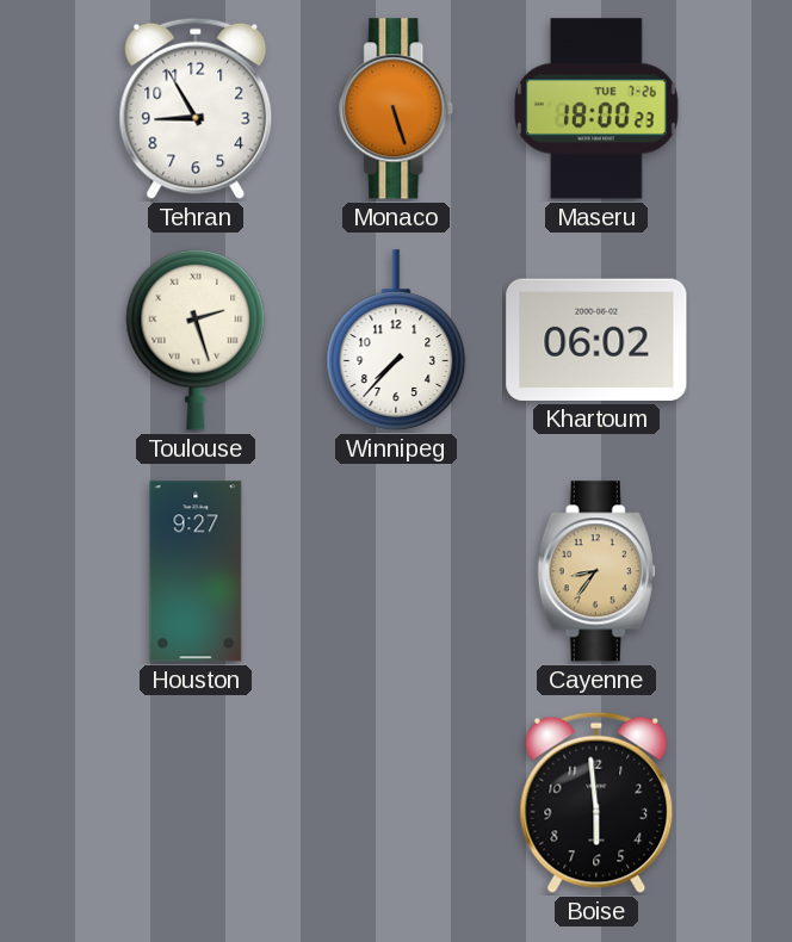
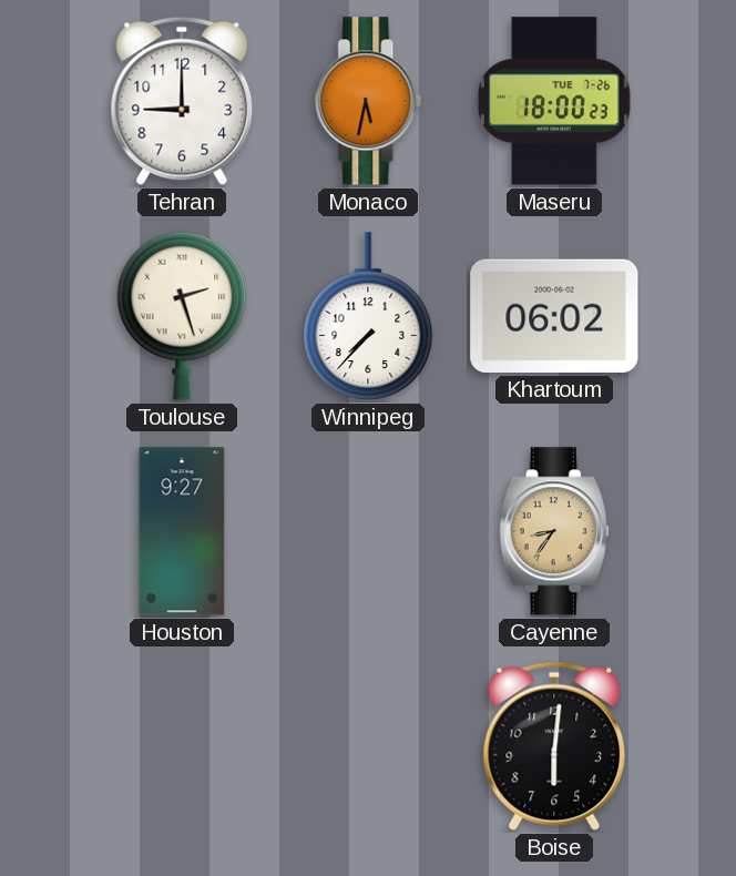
Tehran: 8:55 -> 9:00
Monaco: 5:27 -> 5:32
Boise: 5:59 -> 6:01
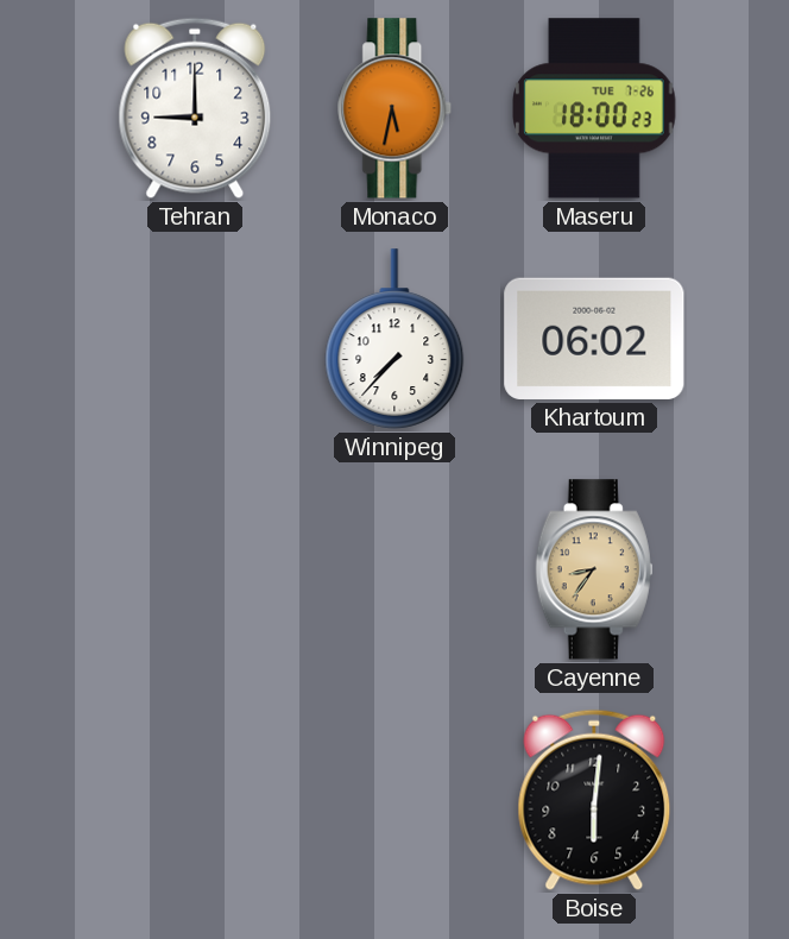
Toulouse: 2:27 -> none
Houston: 9:27 -> none
